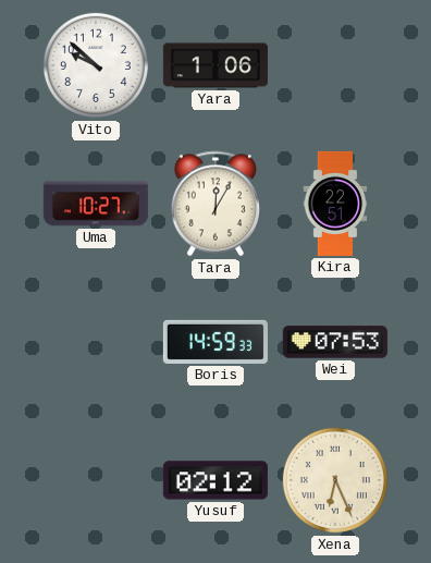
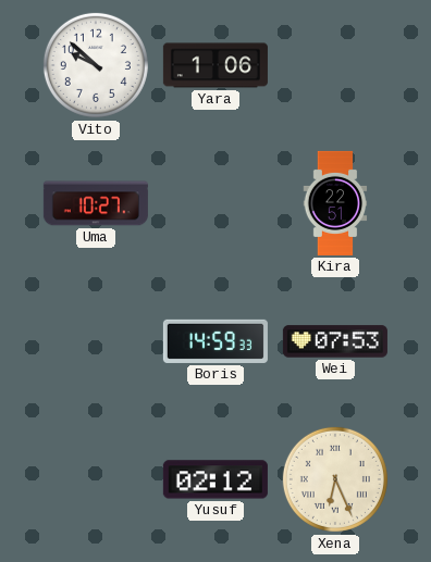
Tara: 12:05 -> none
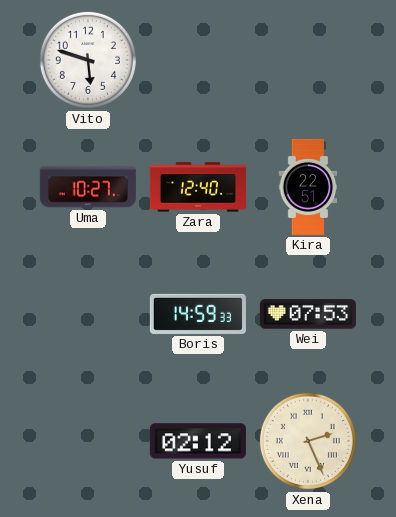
Vito: 9:52 -> 5:48
Yara: 1:06 -> none
Zara: none -> 12:40
Xena: 6:26 -> 2:26
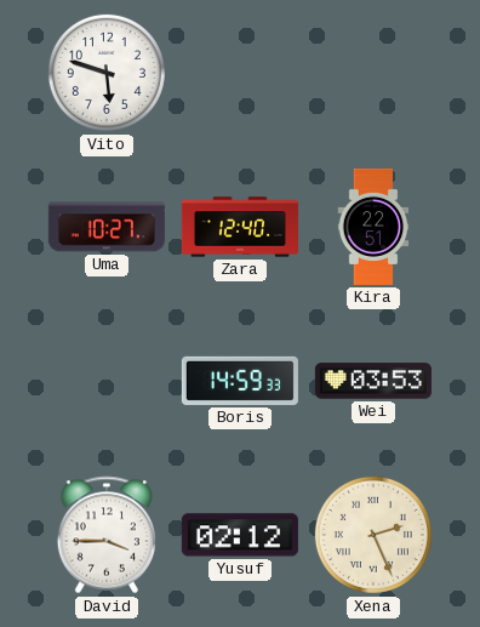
Wei: 07:53 -> 03:53
David: none -> 3:45
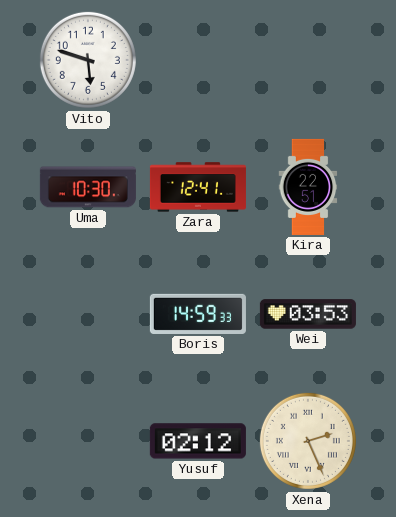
Uma: 10:27 -> 10:30
Zara: 12:40 -> 12:41
David: 3:45 -> none
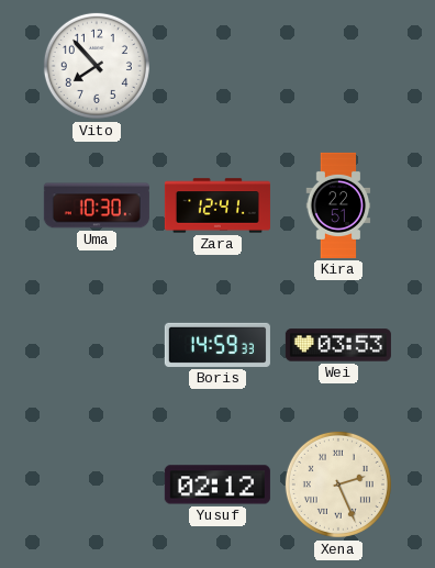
Vito: 5:48 -> 7:53
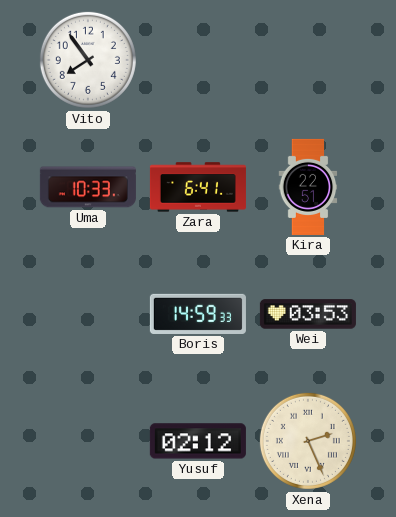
Vito: 7:53 -> 7:54
Uma: 10:30 -> 10:33
Zara: 12:41 -> 6:41
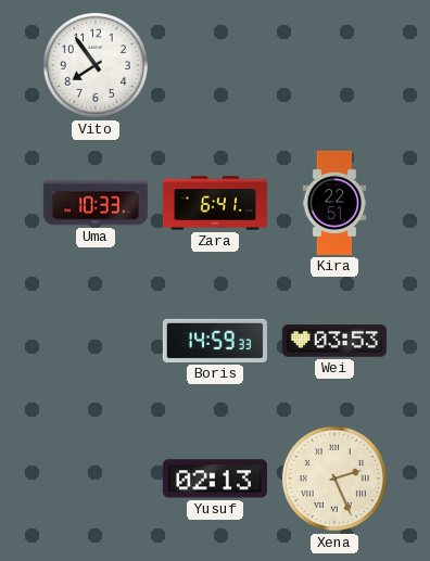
Yusuf: 02:12 -> 02:13
